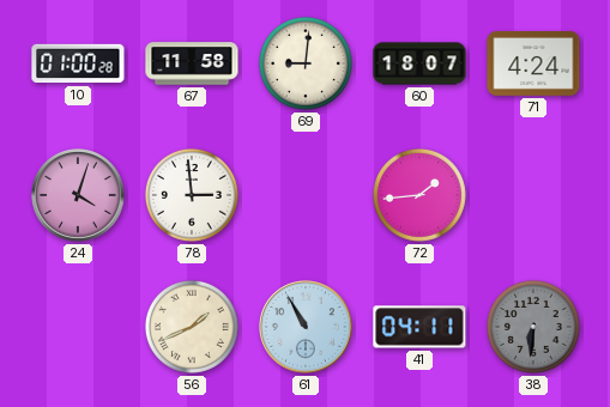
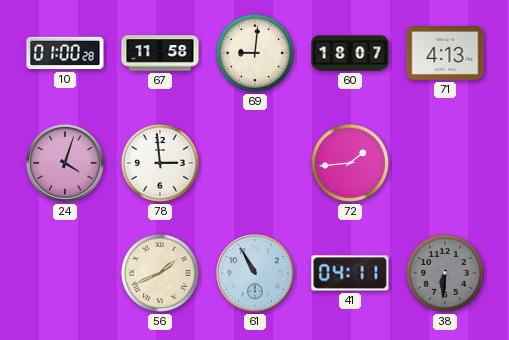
71: 4:24 -> 4:13
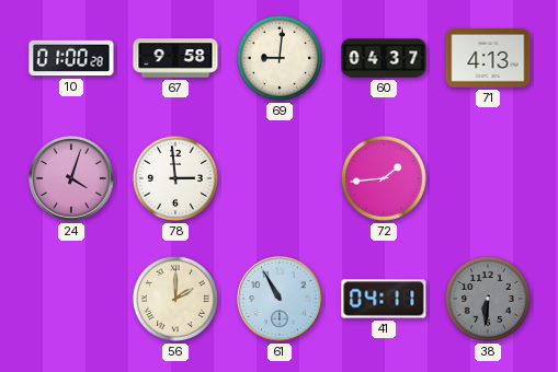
67: 11:58 -> 9:58
60: 18:07 -> 04:37
56: 1:41 -> 2:00
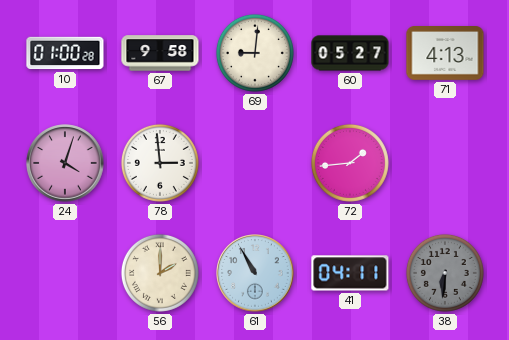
60: 04:37 -> 05:27
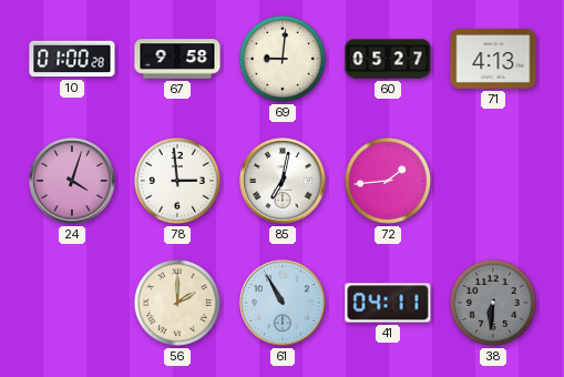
85: none -> 7:02
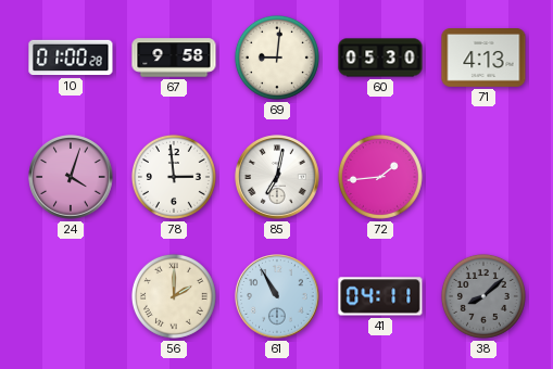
60: 05:27 -> 05:30
38: 6:31 -> 8:08
